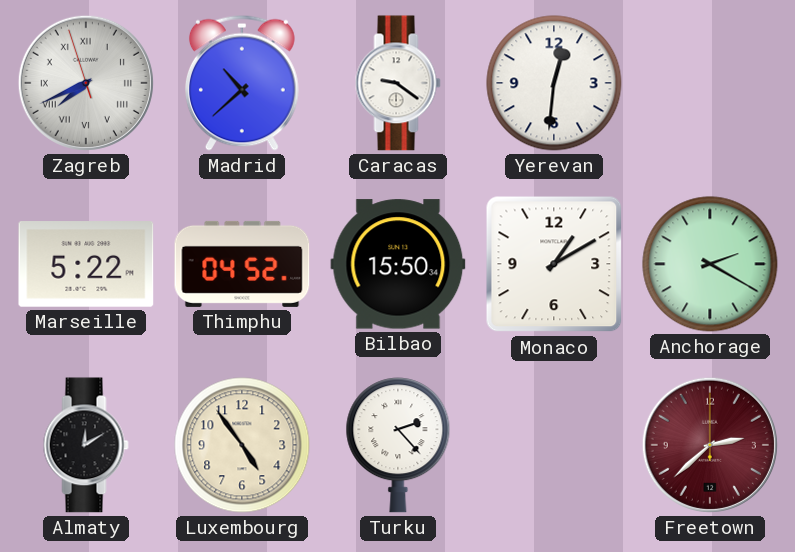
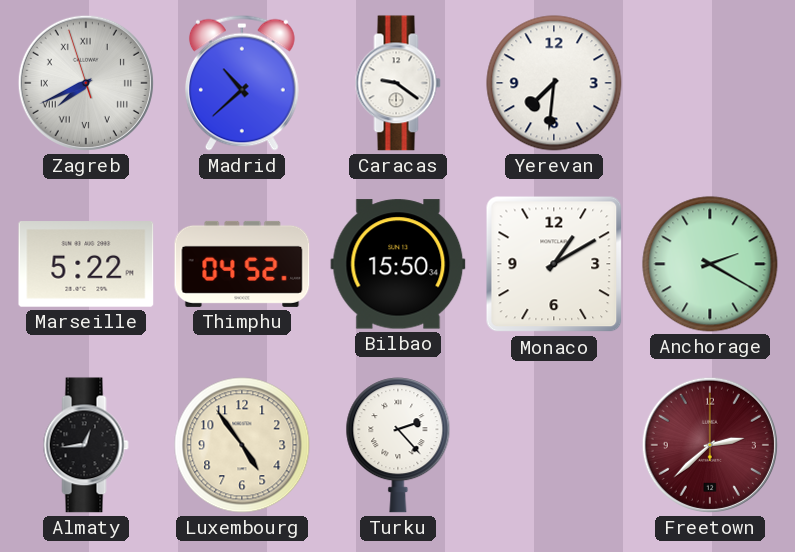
Yerevan: 12:31 -> 7:31
Almaty: 12:10 -> 12:44
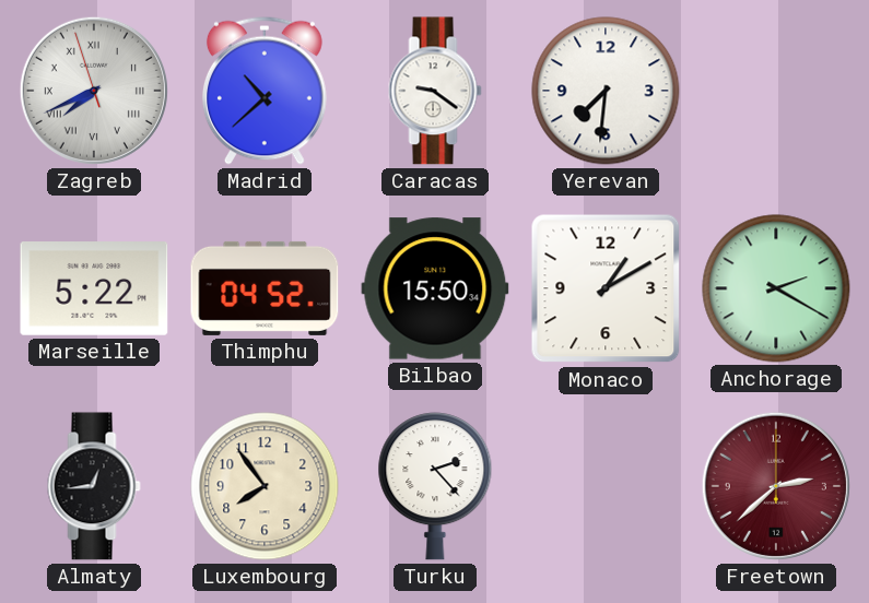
Luxembourg: 4:54 -> 7:54
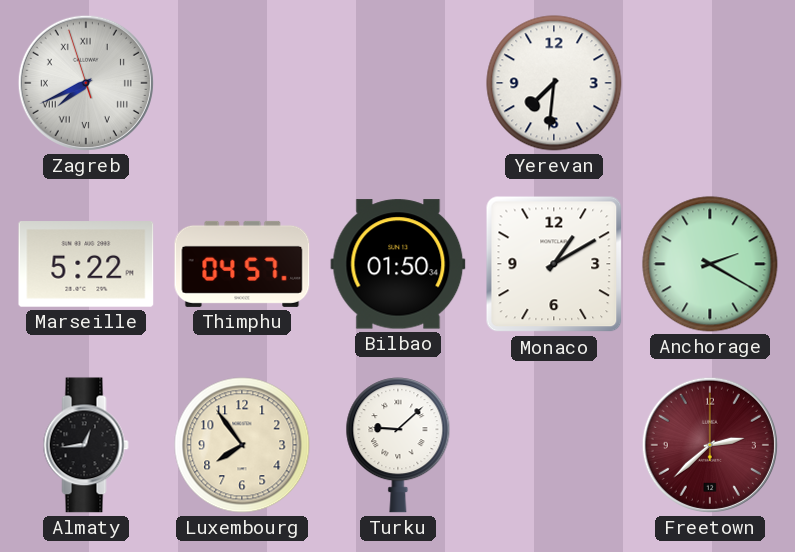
Madrid: 10:38 -> none
Caracas: 9:21 -> none
Thimphu: 04:52 -> 04:57
Bilbao: 15:50 -> 01:50
Turku: 2:23 -> 9:08
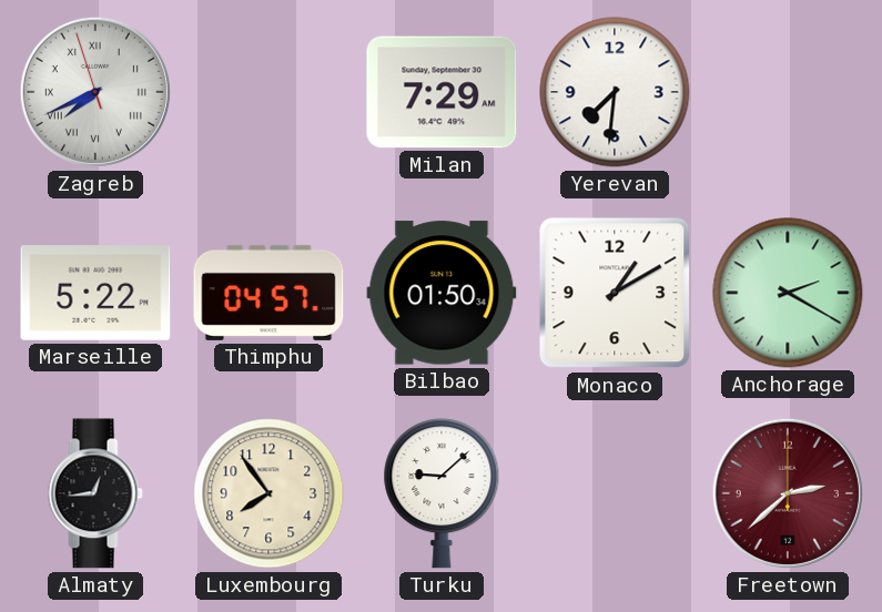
Milan: none -> 7:29
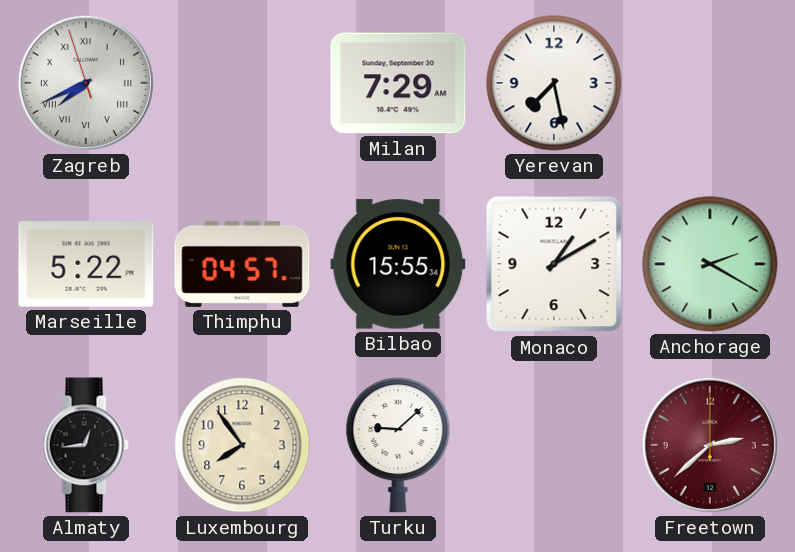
Yerevan: 7:31 -> 7:28
Bilbao: 01:50 -> 15:55
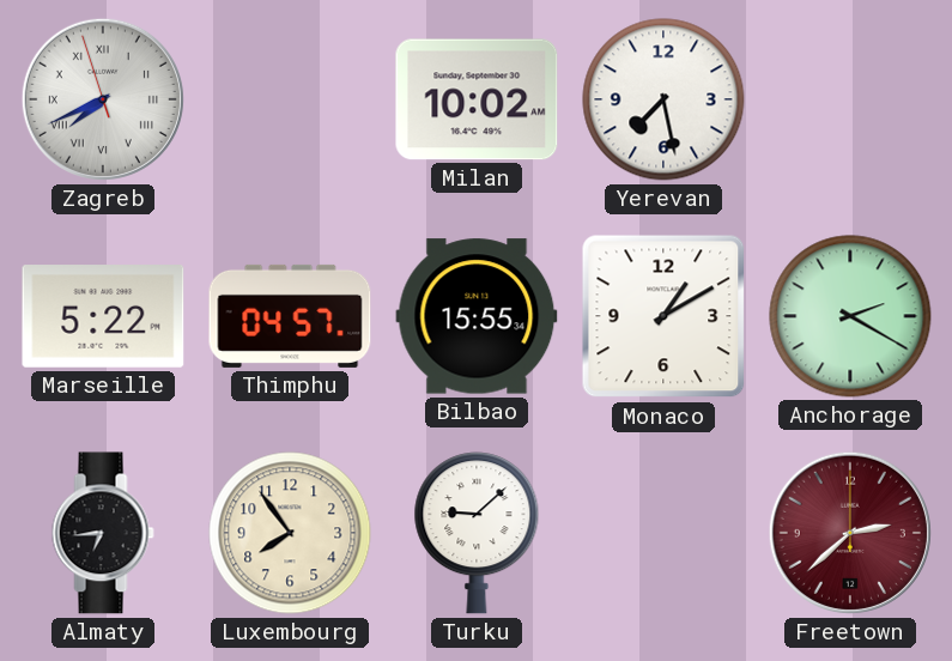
Milan: 7:29 -> 10:02
Almaty: 12:44 -> 6:44
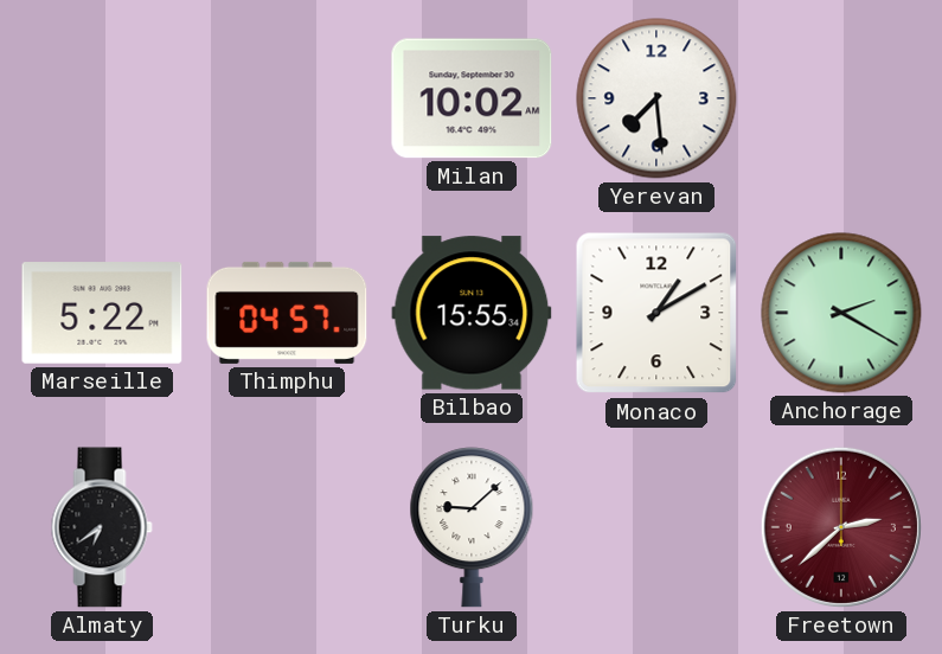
Zagreb: 7:40 -> none
Yerevan: 7:28 -> 7:29
Almaty: 6:44 -> 6:39
Luxembourg: 7:54 -> none
